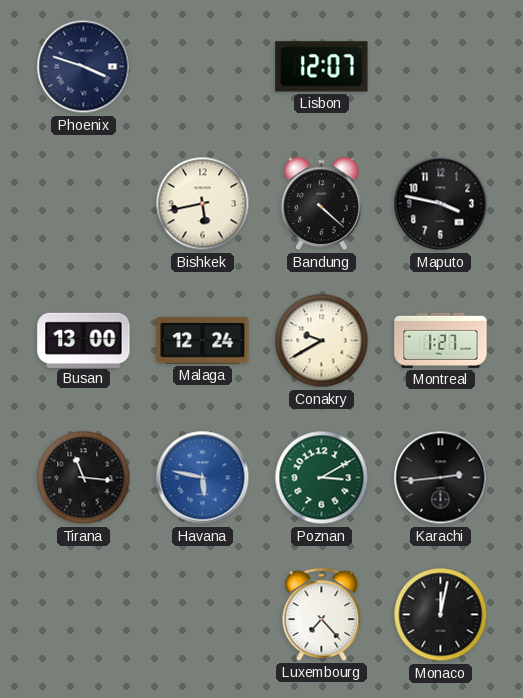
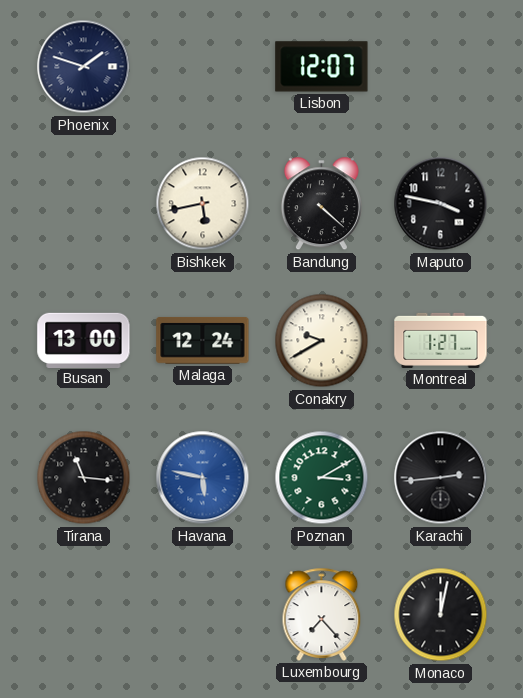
Phoenix: 3:48 -> 1:48
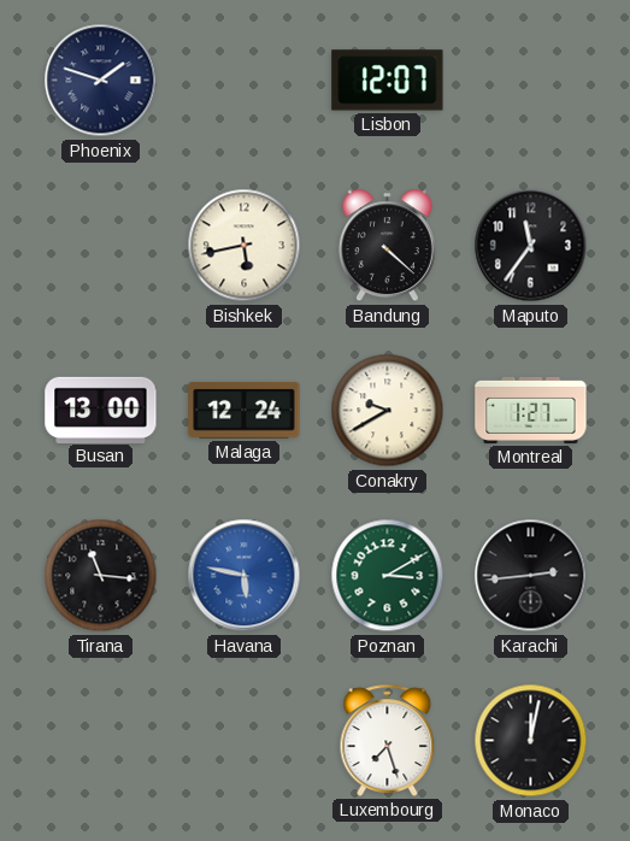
Maputo: 3:47 -> 11:36
Luxembourg: 7:23 -> 7:27
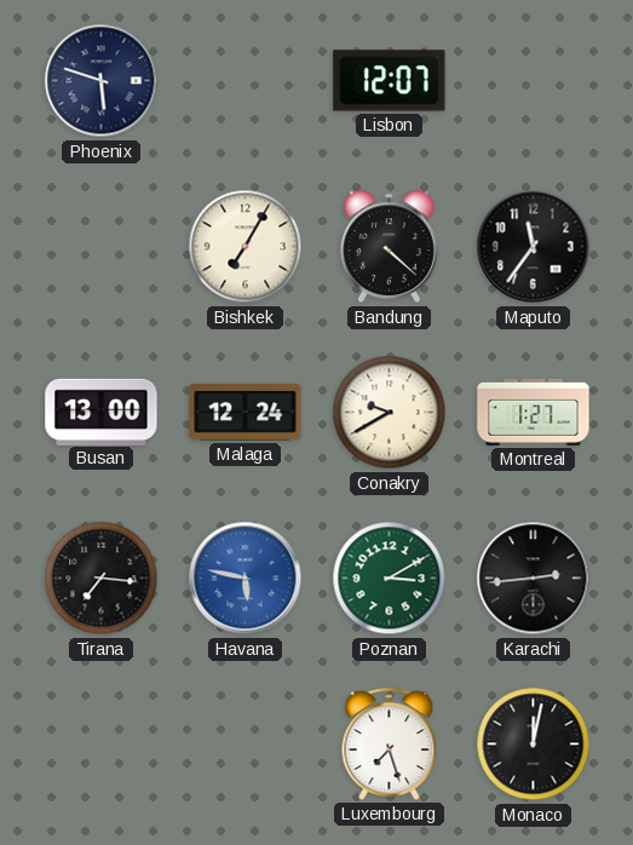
Phoenix: 1:48 -> 5:48
Bishkek: 5:43 -> 7:05
Tirana: 11:16 -> 7:16
